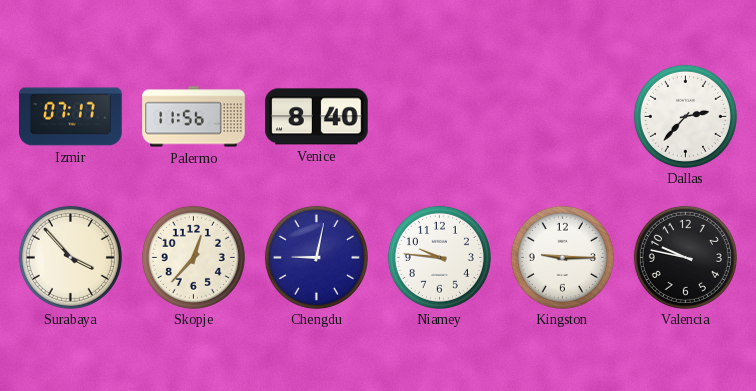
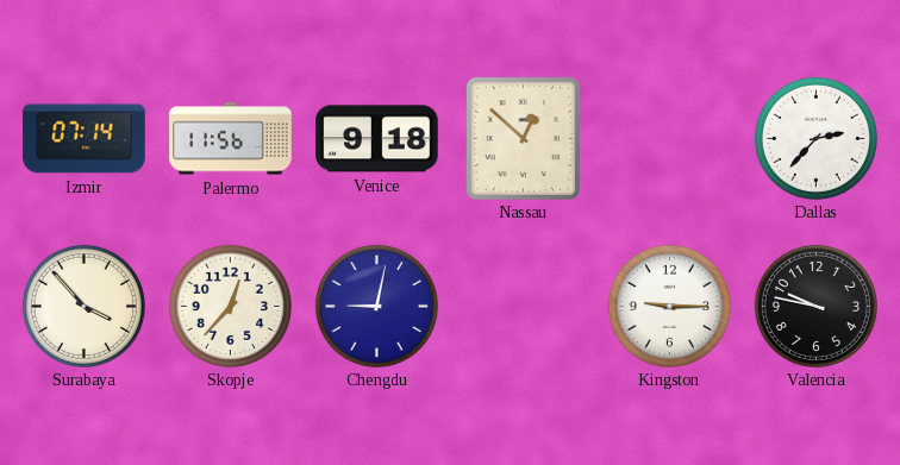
Izmir: 07:17 -> 07:14
Venice: 8:40 -> 9:18
Nassau: none -> 12:52
Niamey: 9:46 -> none
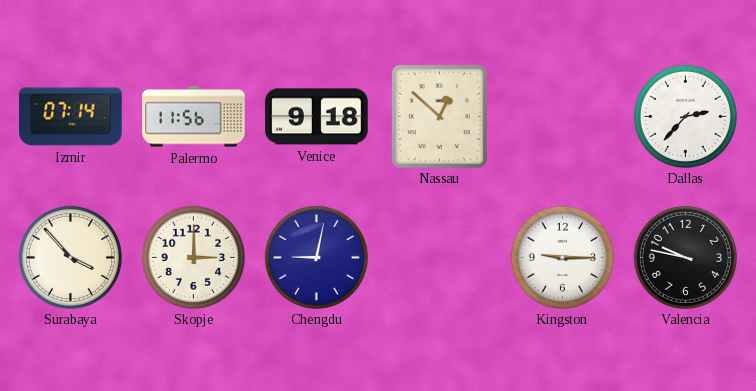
Skopje: 12:37 -> 3:00
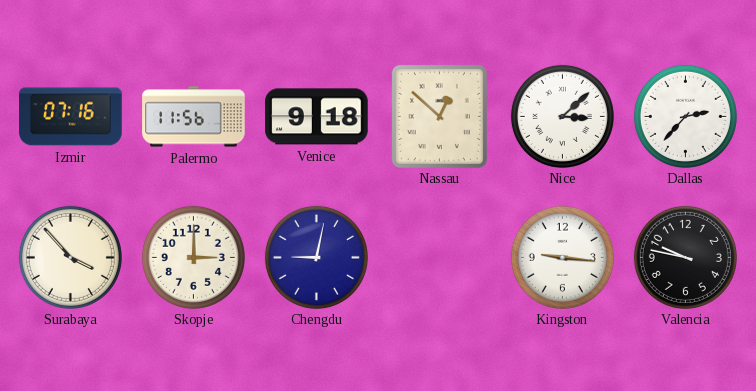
Izmir: 07:14 -> 07:16
Nice: none -> 3:08
Kingston: 9:15 -> 9:16
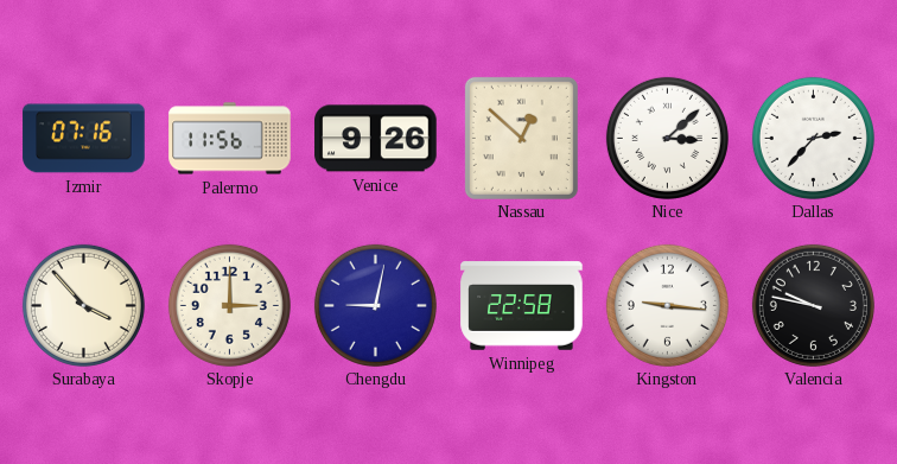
Venice: 9:18 -> 9:26
Winnipeg: none -> 22:58
